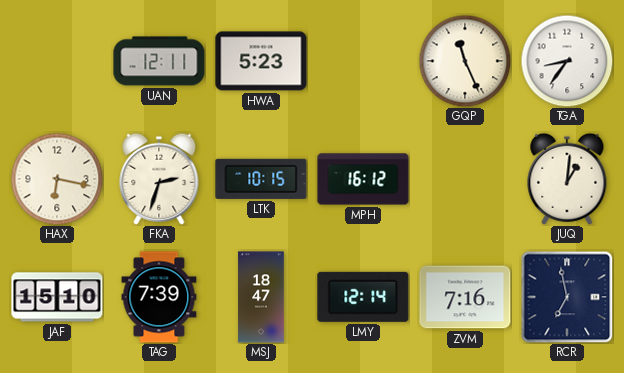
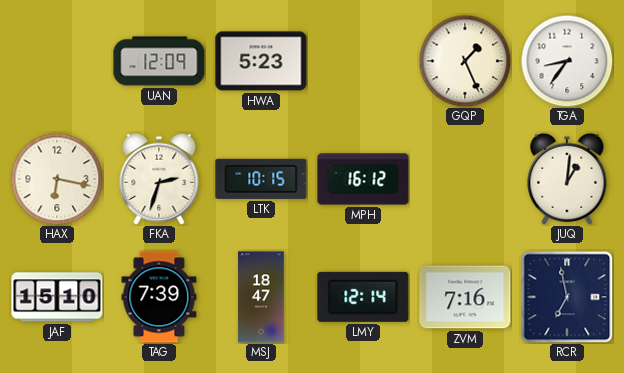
UAN: 12:11 -> 12:09
GQP: 11:26 -> 1:26
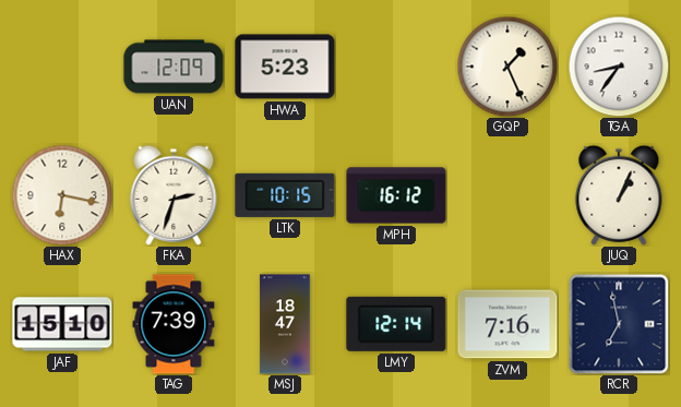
JUQ: 1:01 -> 1:04
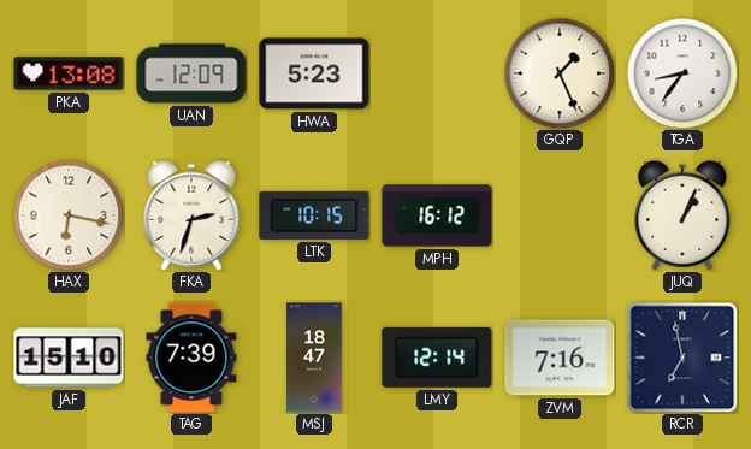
PKA: none -> 13:08
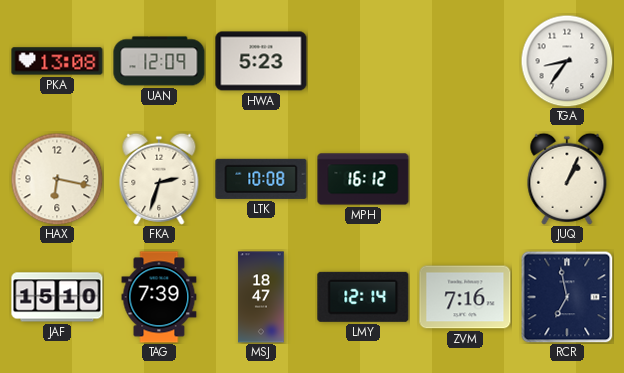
GQP: 1:26 -> none
LTK: 10:15 -> 10:08
